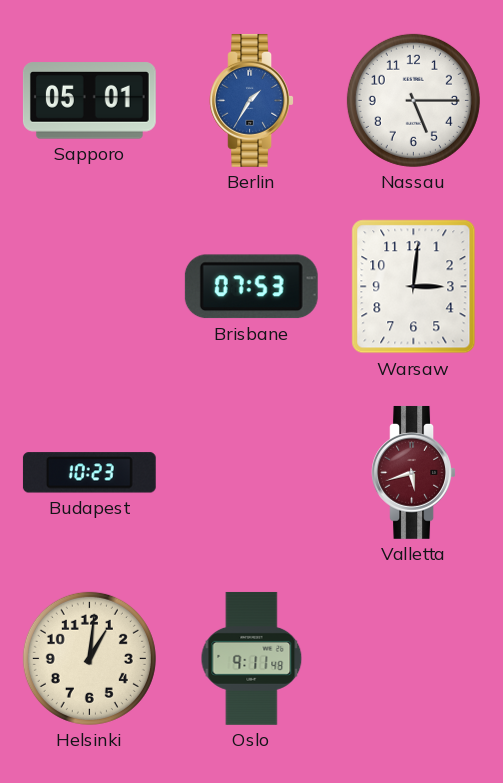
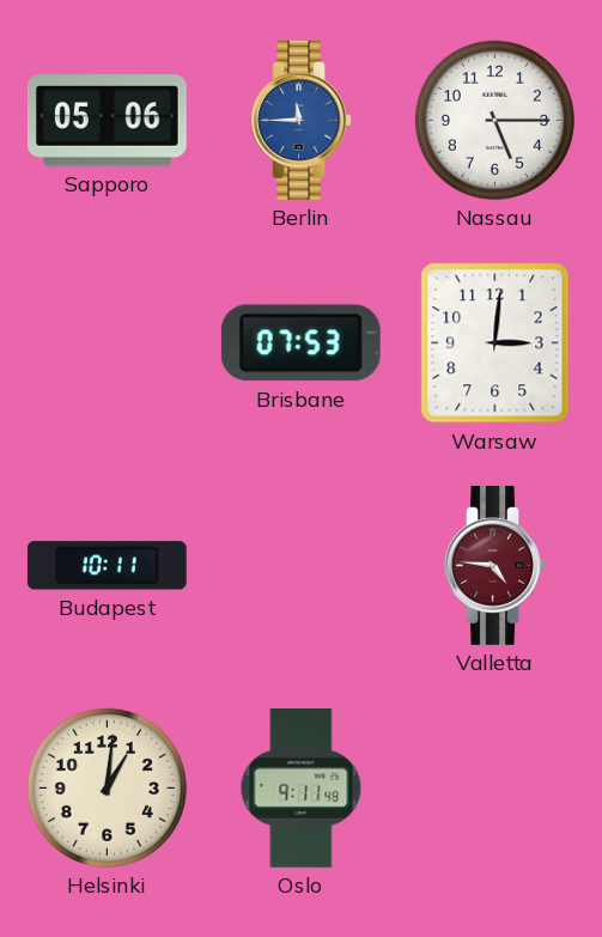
Sapporo: 05:01 -> 05:06
Berlin: 1:35 -> 11:45
Budapest: 10:23 -> 10:11
Valletta: 5:42 -> 4:46
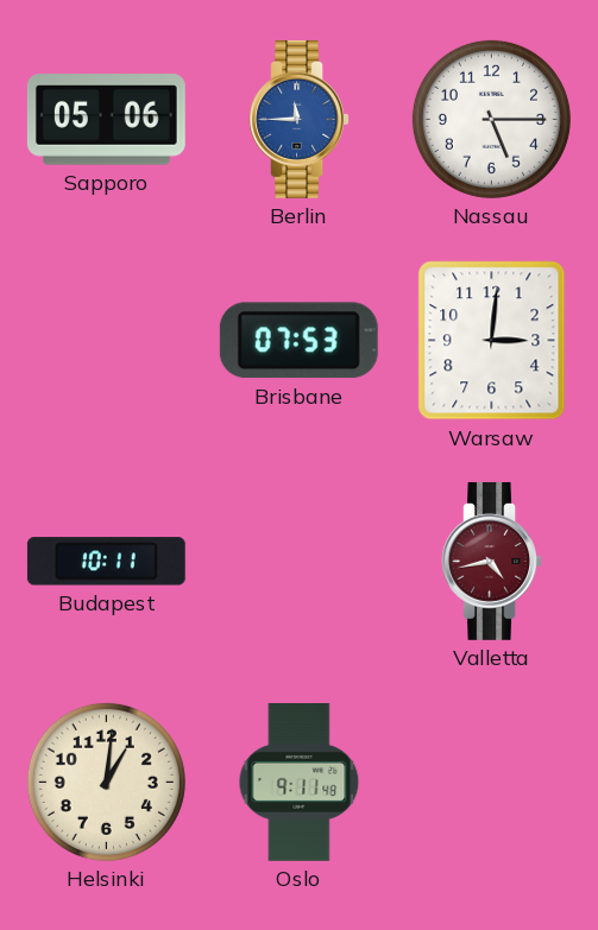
Valletta: 4:46 -> 4:43
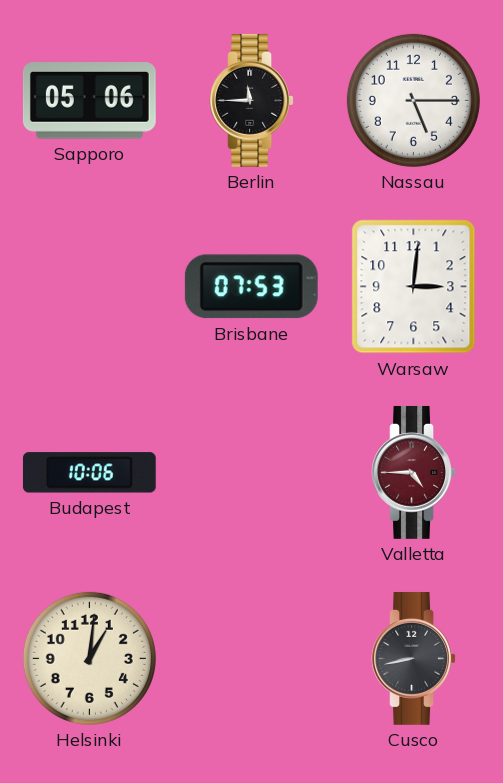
Berlin dial: blue -> black
Budapest: 10:11 -> 10:06
Valletta: 4:43 -> 4:45
Oslo: 9:11 -> none
Cusco: none -> 8:43
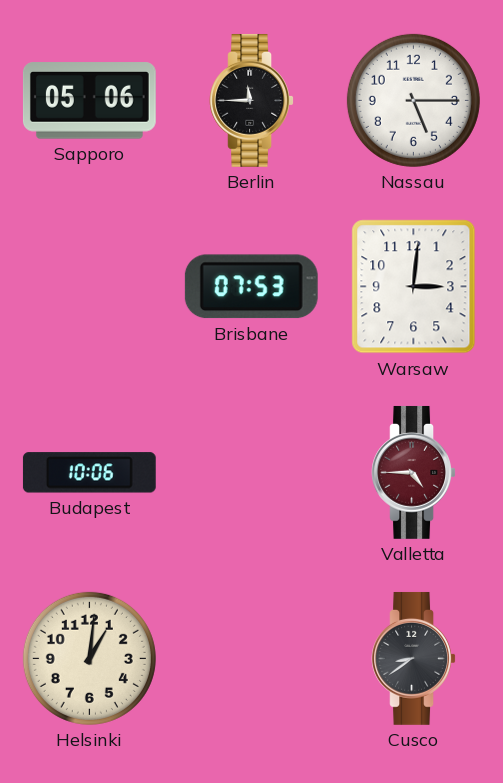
Cusco: 8:43 -> 8:39
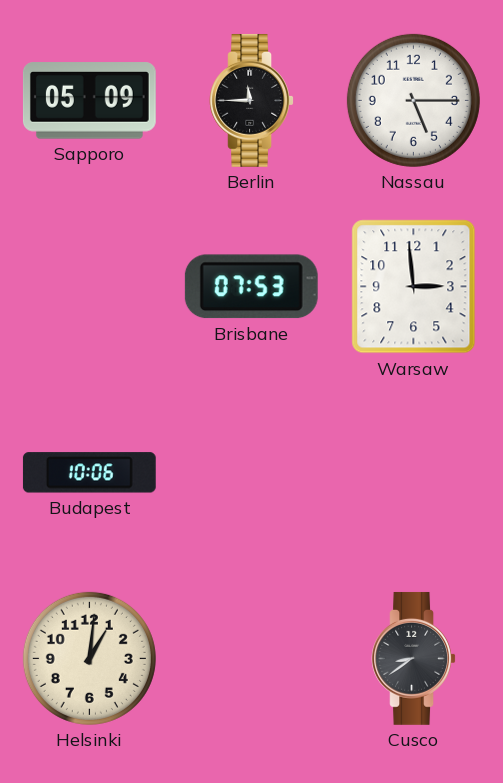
Sapporo: 05:06 -> 05:09
Warsaw: 3:01 -> 2:59
Valletta: 4:45 -> none
